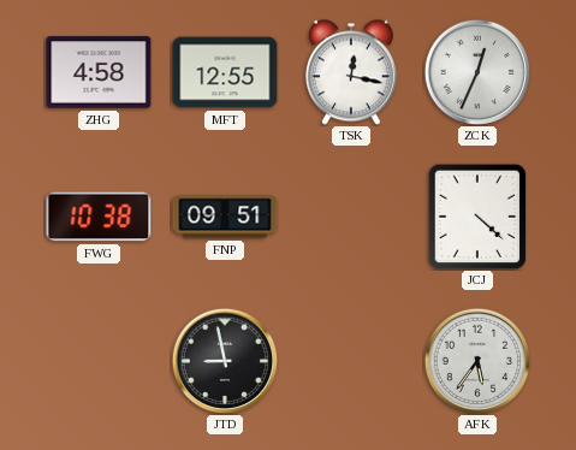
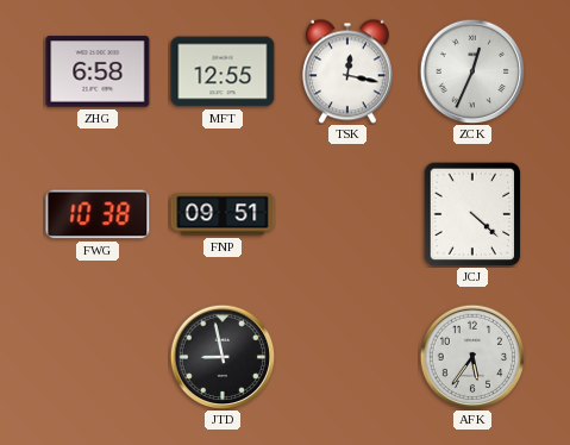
ZHG: 4:58 -> 6:58
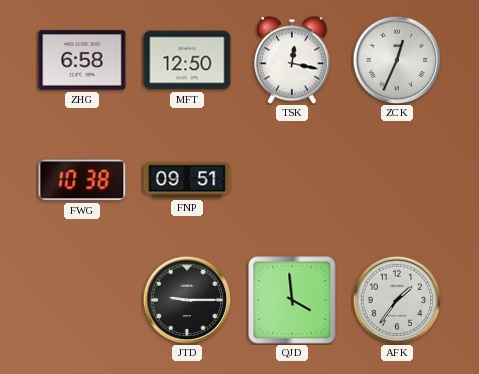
MFT: 12:55 -> 12:50
JCJ: 4:22 -> none
JTD: 8:58 -> 9:15
QJD: none -> 3:59
AFK: 5:36 -> 1:36
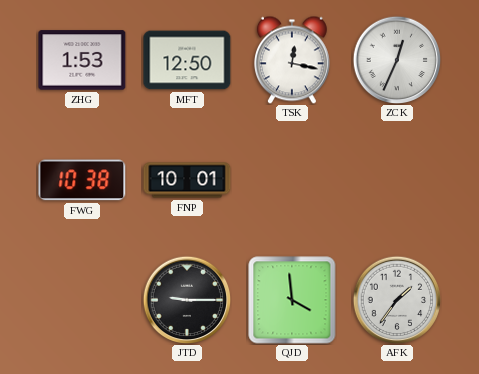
ZHG: 6:58 -> 1:53
FNP: 09:51 -> 10:01
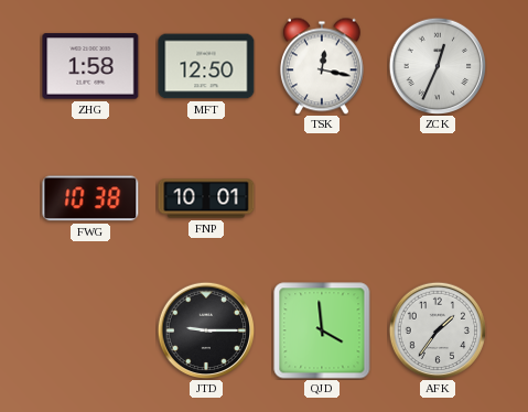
ZHG: 1:53 -> 1:58
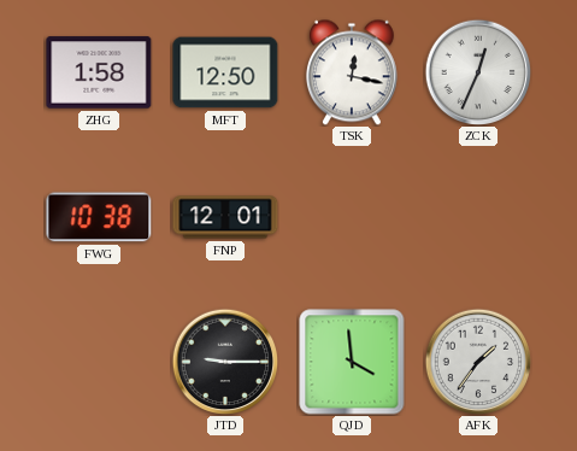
FNP: 10:01 -> 12:01
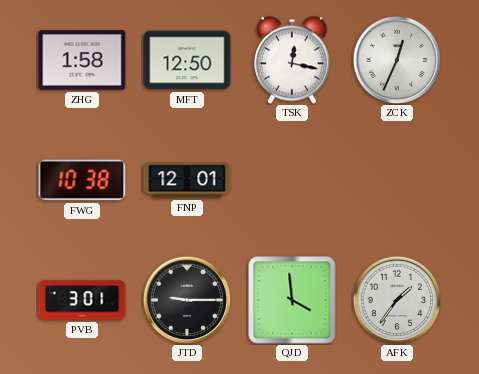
PVB: none -> 3:01
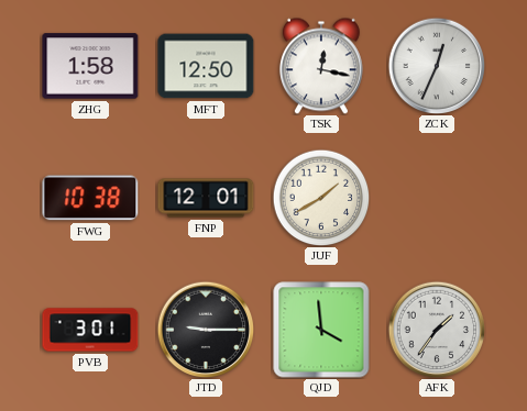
JUF: none -> 1:40
